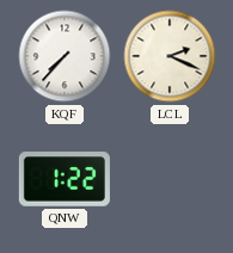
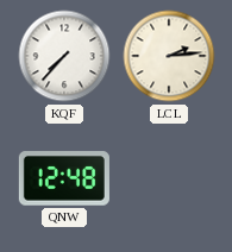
LCL: 2:19 -> 2:14
QNW: 1:22 -> 12:48
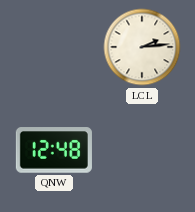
KQF: 7:37 -> none
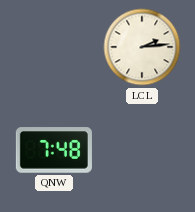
QNW: 12:48 -> 7:48
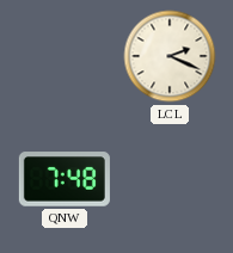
LCL: 2:14 -> 2:19
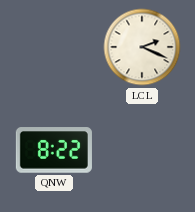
QNW: 7:48 -> 8:22
